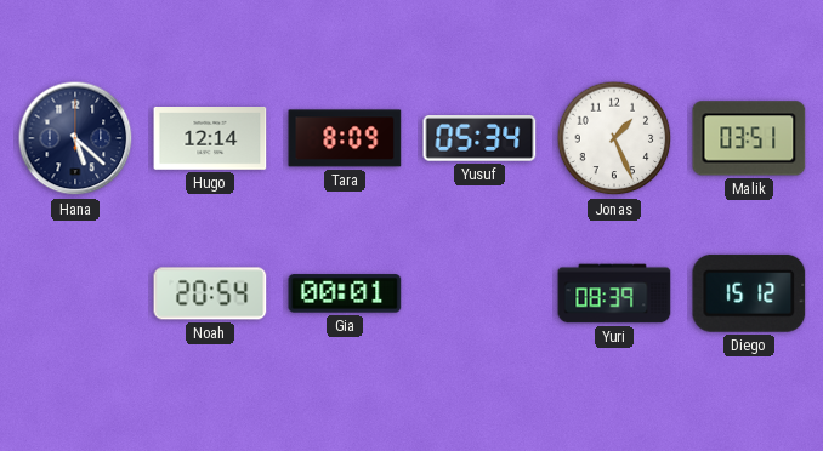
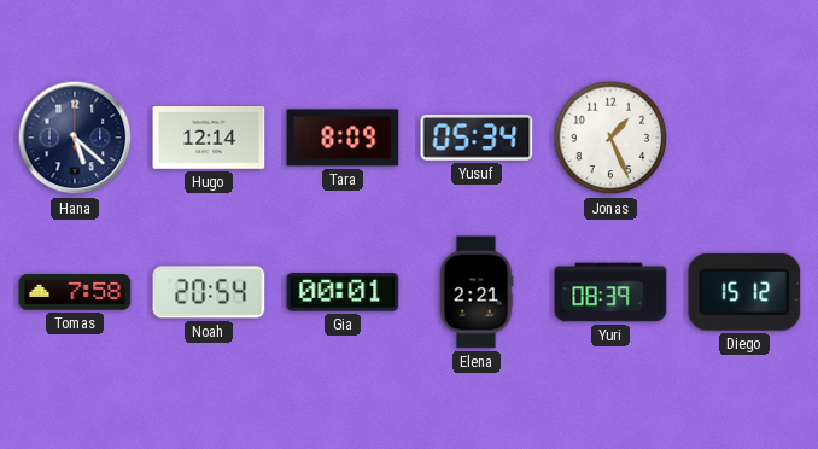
Malik: 03:51 -> none
Tomas: none -> 7:58
Elena: none -> 2:21
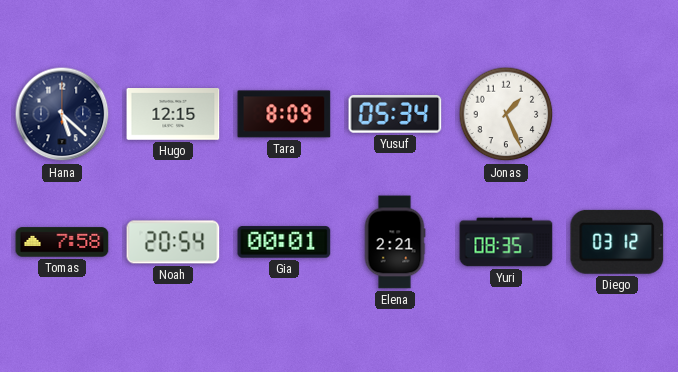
Hugo: 12:14 -> 12:15
Yuri: 08:39 -> 08:35
Diego: 15:12 -> 03:12
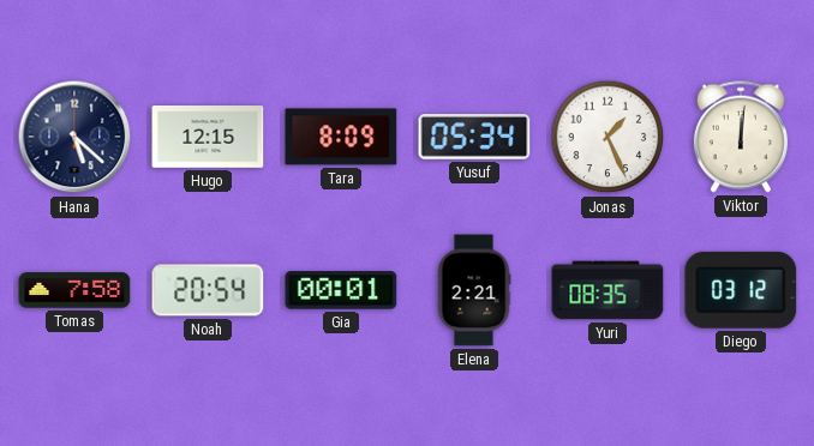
Viktor: none -> 12:01
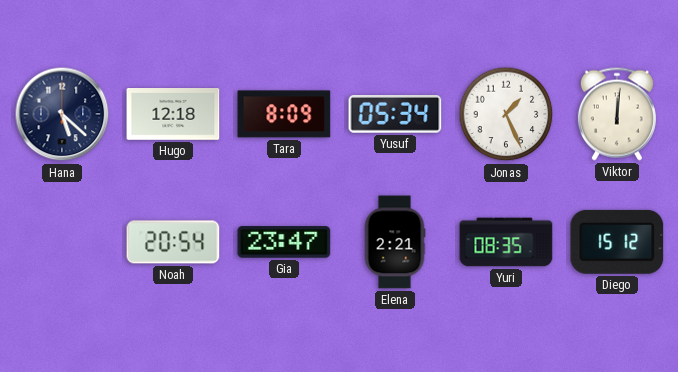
Hugo: 12:15 -> 12:18
Tomas: 7:58 -> none
Gia: 00:01 -> 23:47
Diego: 03:12 -> 15:12
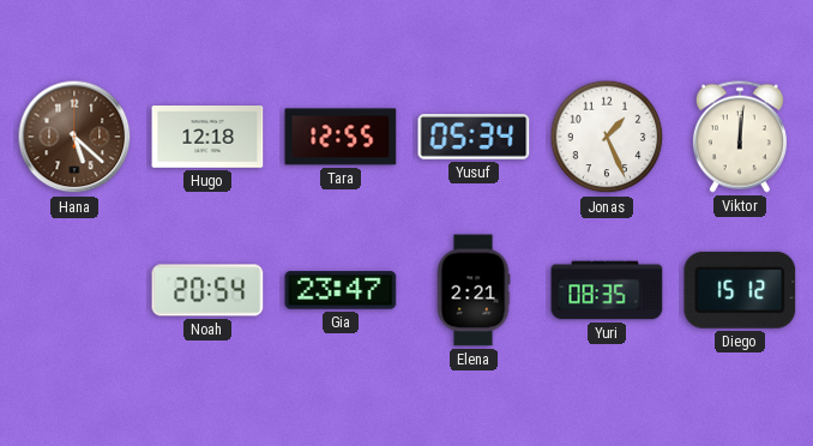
Hana dial: navy -> brown
Tara: 8:09 -> 12:55
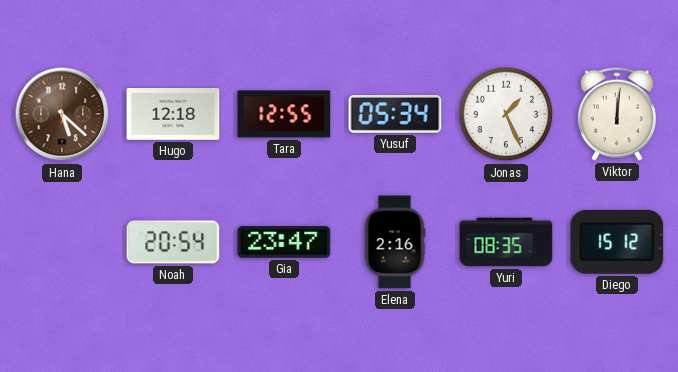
Elena: 2:21 -> 2:16
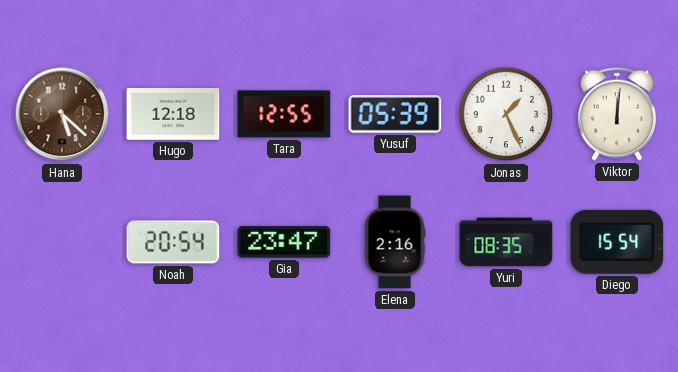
Yusuf: 05:34 -> 05:39
Diego: 15:12 -> 15:54
